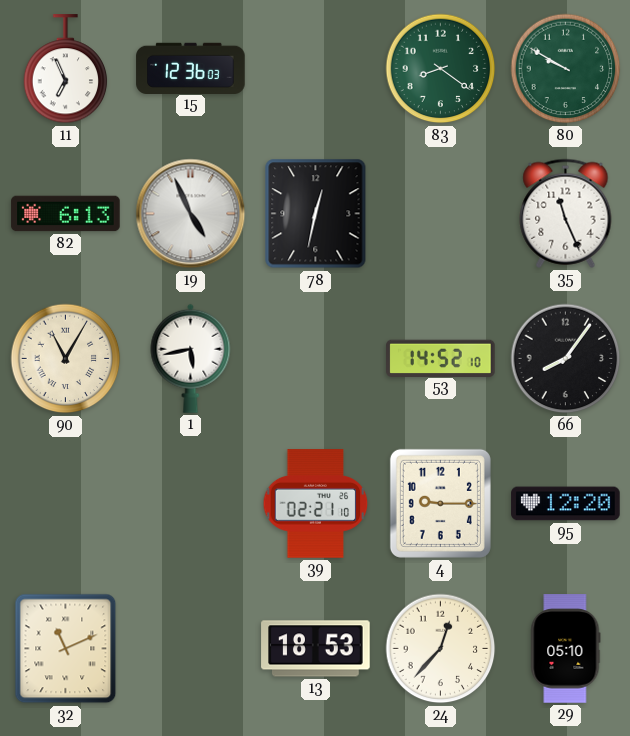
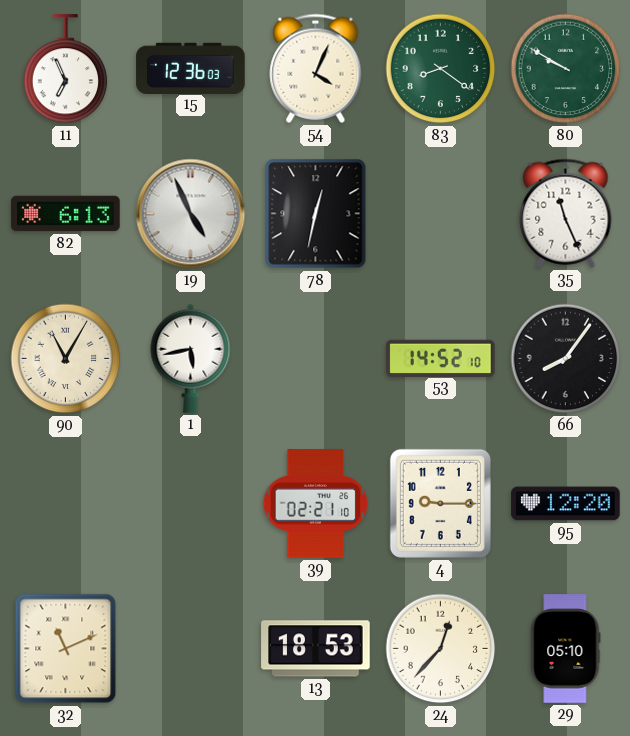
54: none -> 4:04
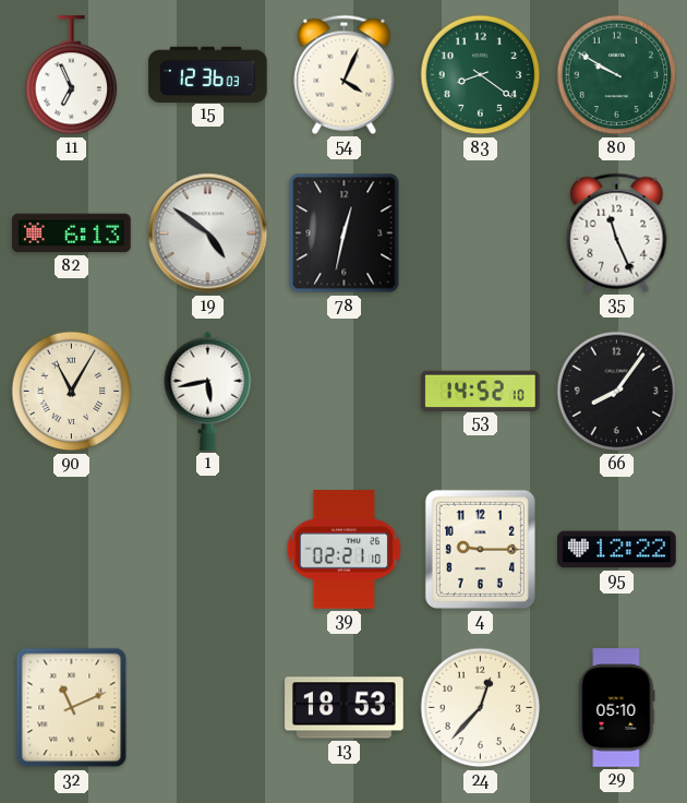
19: 4:56 -> 4:51
95: 12:20 -> 12:22
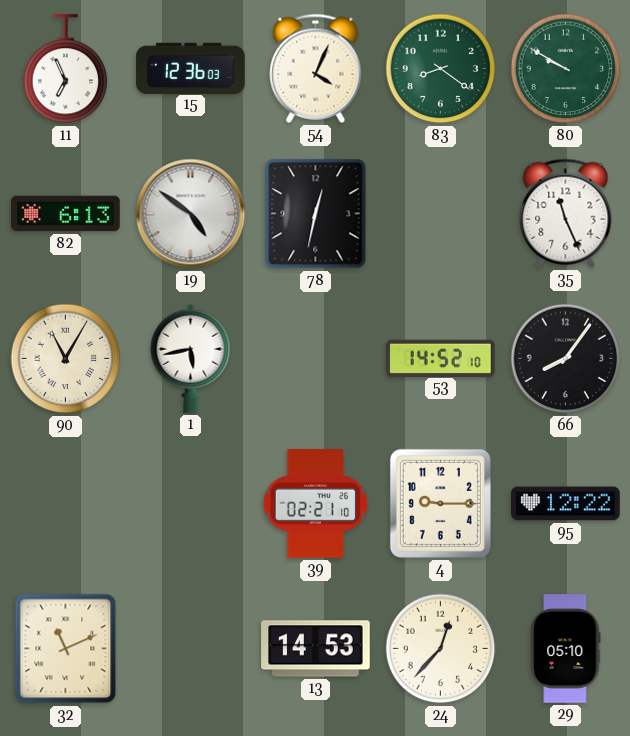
13: 18:53 -> 14:53
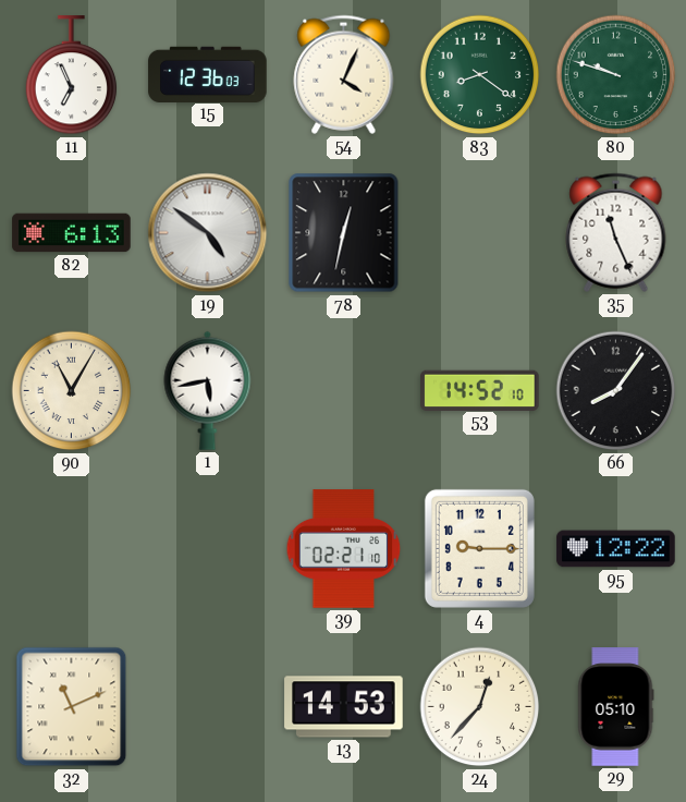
80: 9:50 -> 9:48
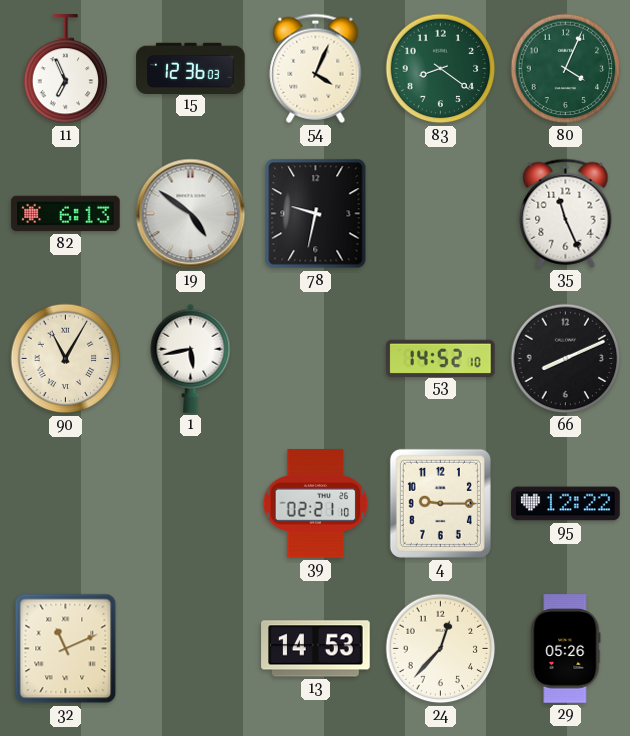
80: 9:48 -> 4:04
78: 12:32 -> 9:32
66: 8:06 -> 8:11
29: 05:10 -> 05:26
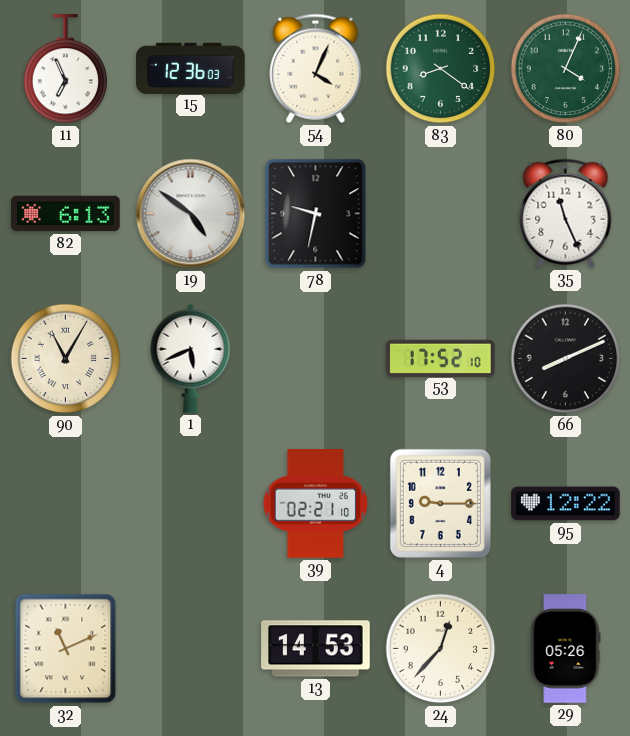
1: 5:43 -> 5:41
53: 14:52 -> 17:52
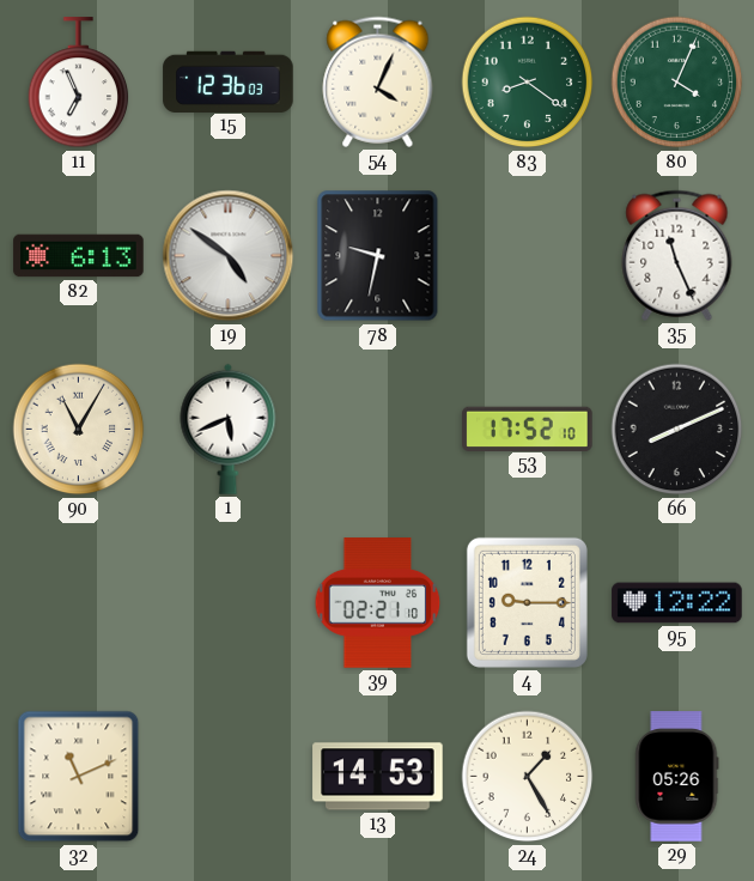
24: 12:37 -> 1:25
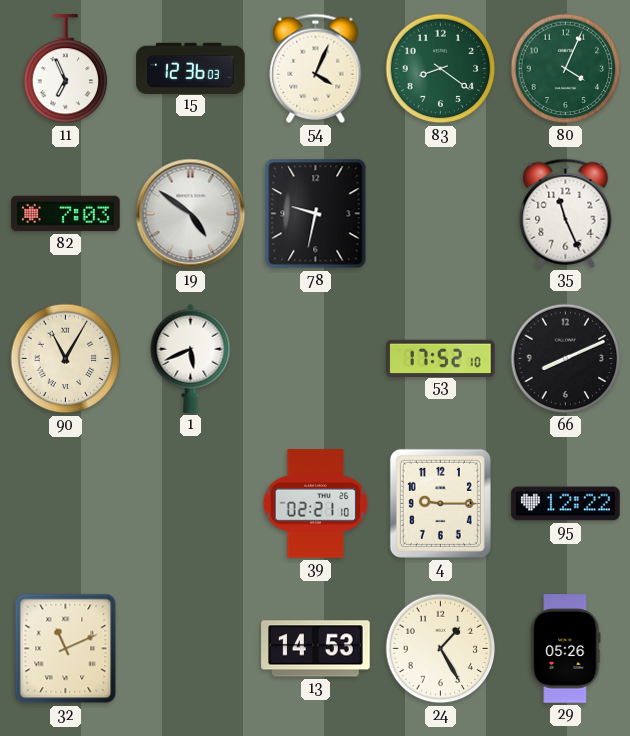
82: 6:13 -> 7:03
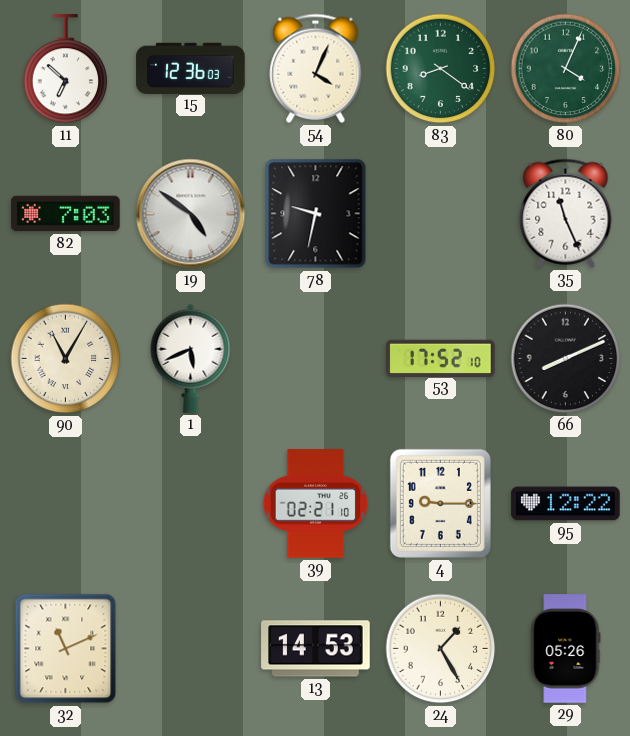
11: 6:56 -> 6:52
